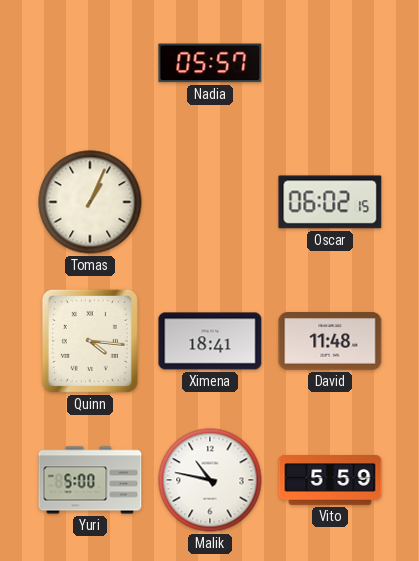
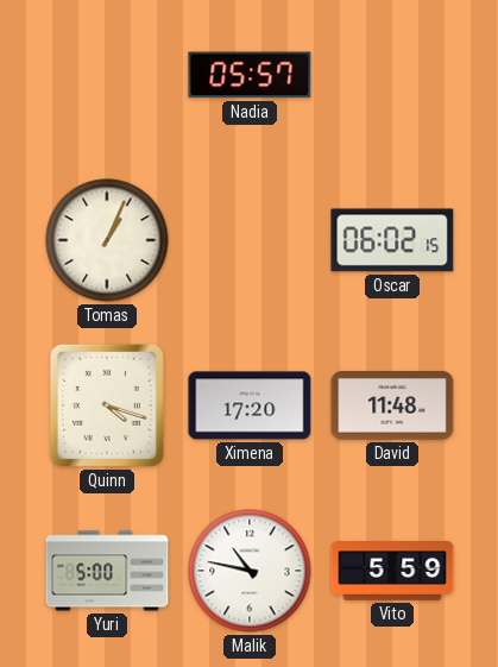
Quinn: 4:16 -> 4:18
Ximena: 18:41 -> 17:20
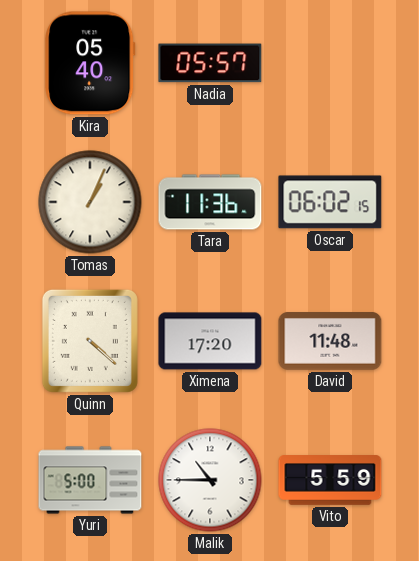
Kira: none -> 05:40
Tara: none -> 11:36
Quinn: 4:18 -> 4:22
Malik: 10:47 -> 10:45
